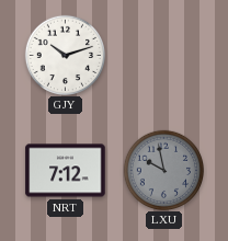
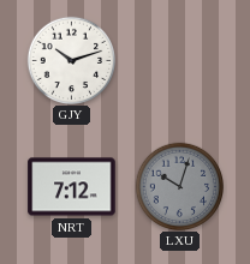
LXU: 9:58 -> 10:03
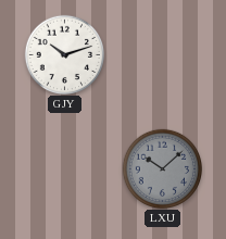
NRT: 7:12 -> none
LXU: 10:03 -> 10:08
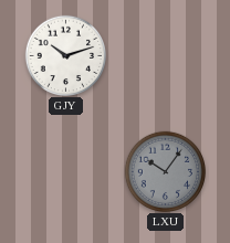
LXU: 10:08 -> 10:06
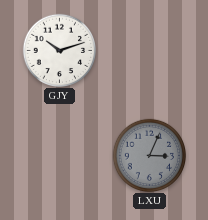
LXU: 10:06 -> 3:04
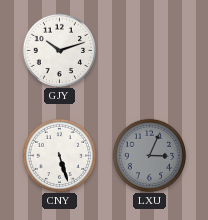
CNY: none -> 5:27
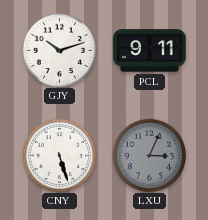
PCL: none -> 9:11
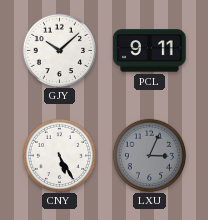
GJY: 10:12 -> 10:08
CNY: 5:27 -> 5:25
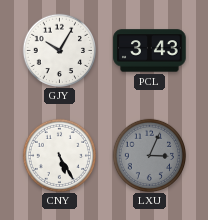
GJY: 10:08 -> 10:05
PCL: 9:11 -> 3:43
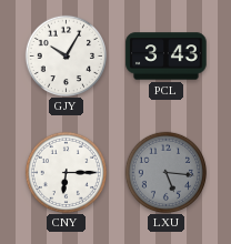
CNY: 5:25 -> 6:15
LXU: 3:04 -> 5:16
